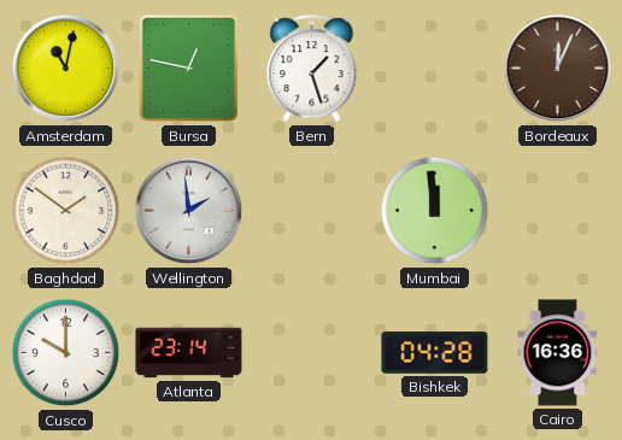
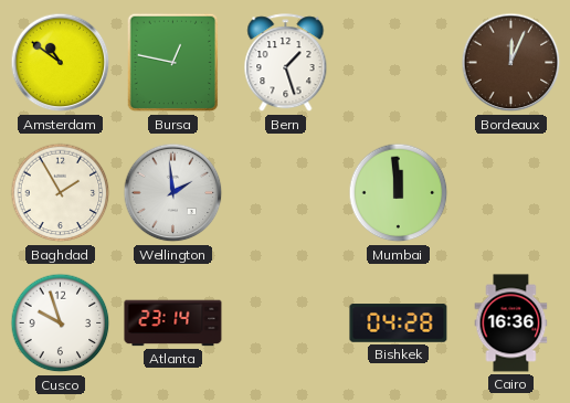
Amsterdam: 11:02 -> 10:51
Baghdad: 1:51 -> 1:55
Cusco: 10:00 -> 9:57
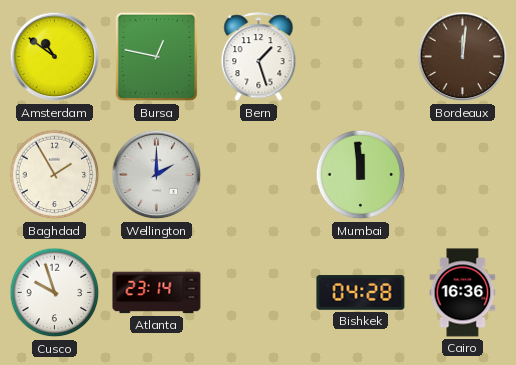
Bordeaux: 12:04 -> 12:01
Wellington: 1:59 -> 2:00
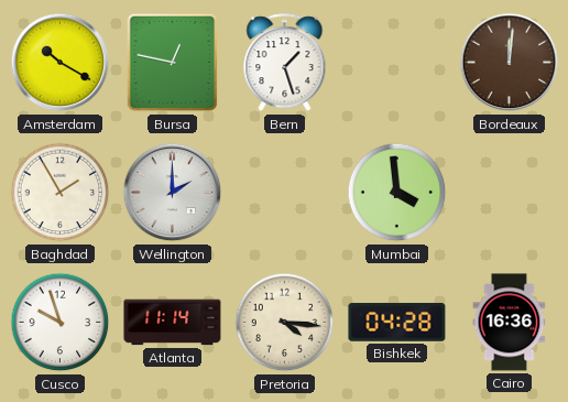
Amsterdam: 10:51 -> 10:20
Mumbai: 11:59 -> 3:59
Atlanta: 23:14 -> 11:14
Pretoria: none -> 4:16
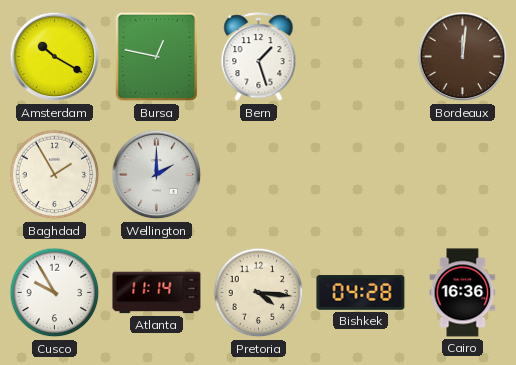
Mumbai: 3:59 -> none
Cusco: 9:57 -> 9:55
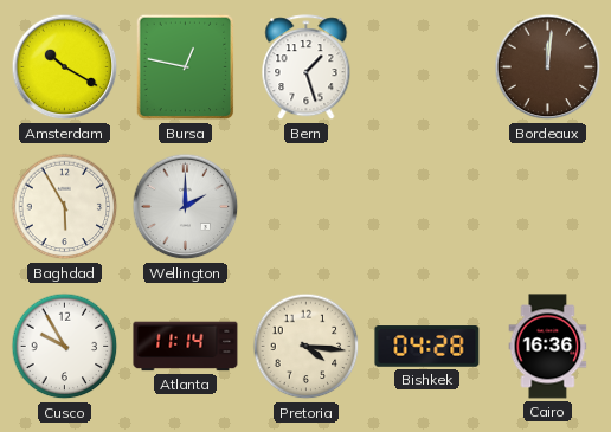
Baghdad: 1:55 -> 5:55
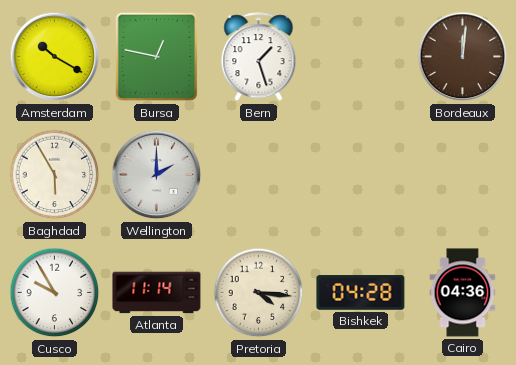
Cairo: 16:36 -> 04:36
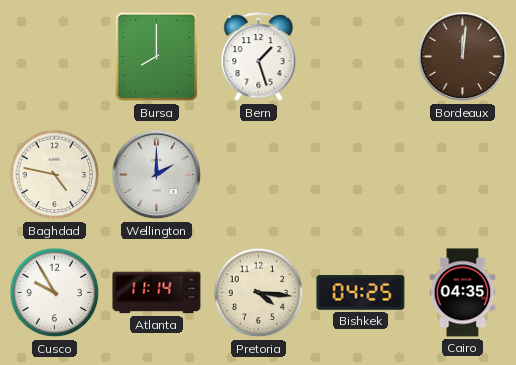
Amsterdam: 10:20 -> none
Bursa: 12:47 -> 8:00
Baghdad: 5:55 -> 4:47
Bishkek: 04:28 -> 04:25
Cairo: 04:36 -> 04:35
